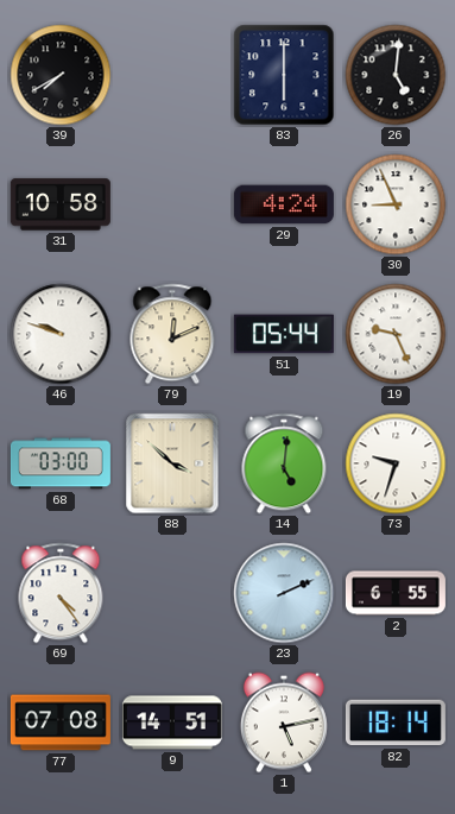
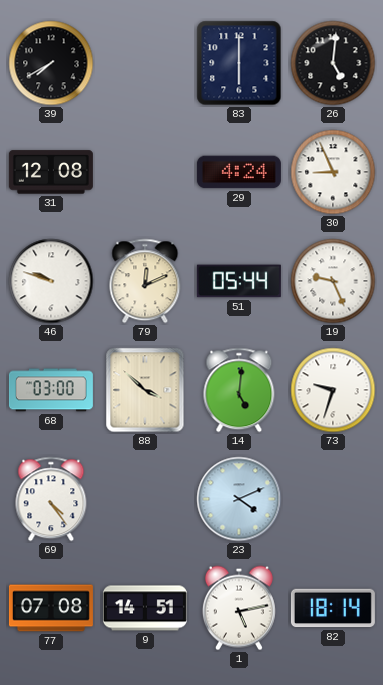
31: 10:58 -> 12:08
23: 2:11 -> 4:11
2: 6:55 -> none
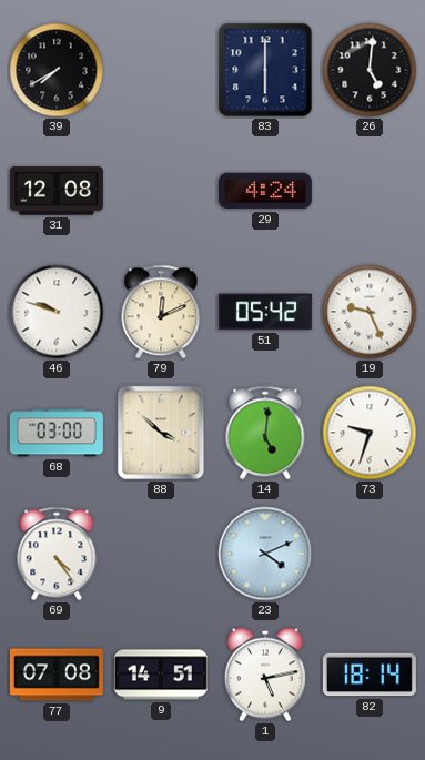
30: 8:56 -> none
51: 05:44 -> 05:42
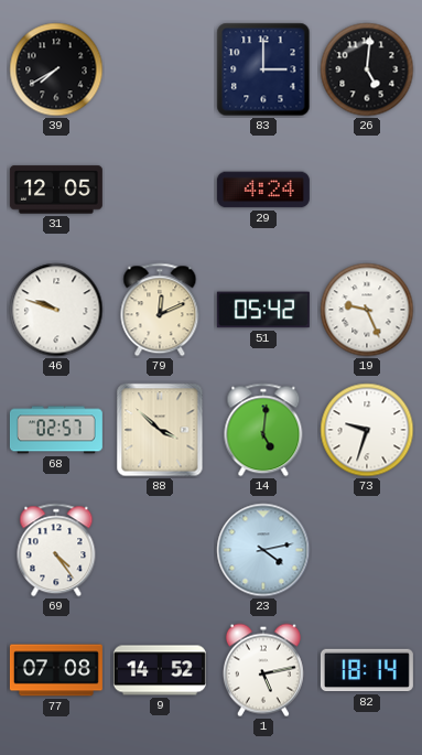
83: 6:00 -> 3:00
31: 12:08 -> 12:05
68: 03:00 -> 02:57
23: 4:11 -> 4:13
9: 14:51 -> 14:52
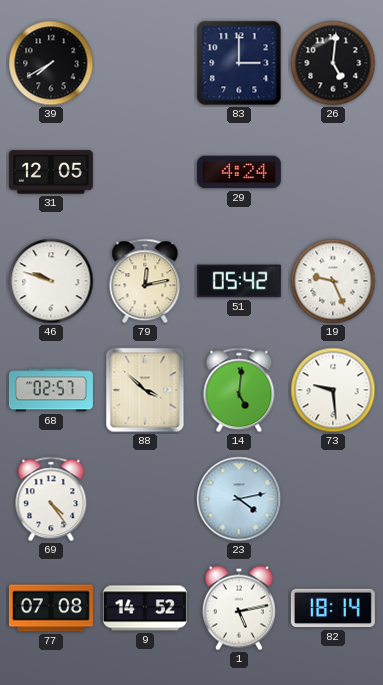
79: 12:11 -> 12:13
73: 9:33 -> 9:29
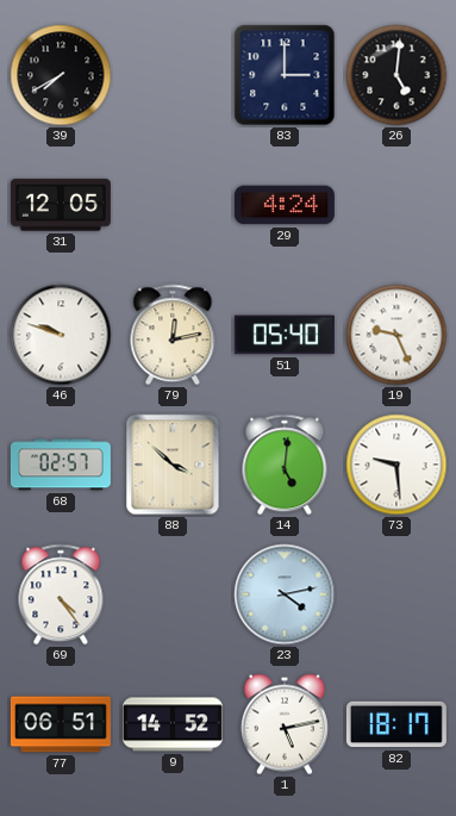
51: 05:42 -> 05:40
77: 07:08 -> 06:51
82: 18:14 -> 18:17
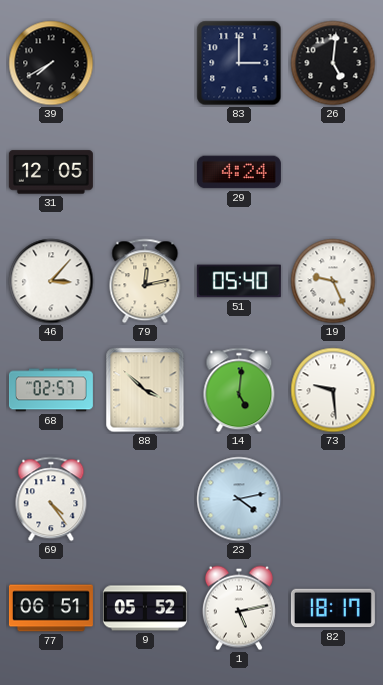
46: 9:48 -> 3:07
9: 14:52 -> 05:52
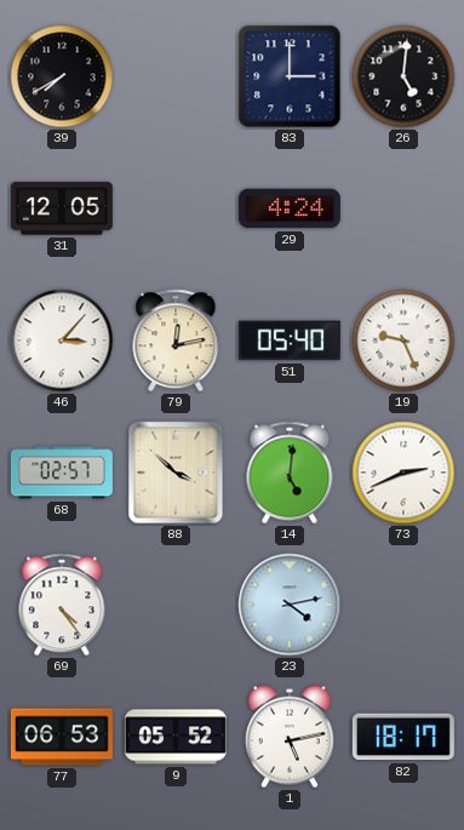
73: 9:29 -> 2:41
77: 06:51 -> 06:53
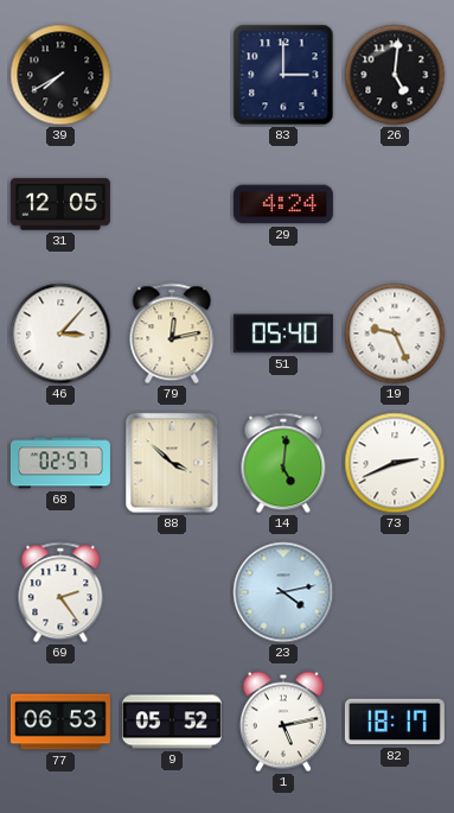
69: 4:24 -> 2:24
